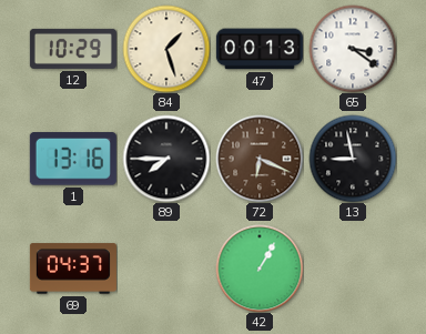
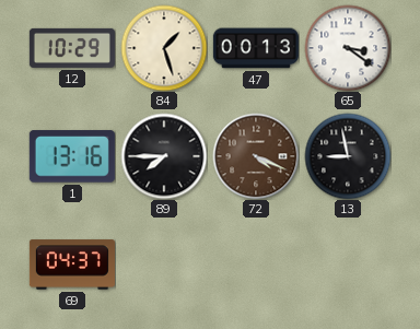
72: 6:19 -> 4:19
42: 1:05 -> none
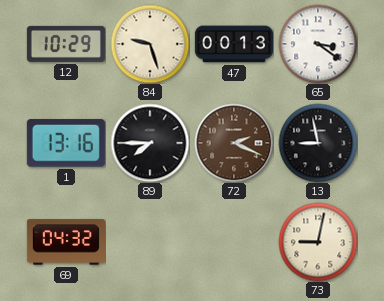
84: 1:27 -> 9:27
72: 4:19 -> 2:19
69: 04:37 -> 04:32
73: none -> 9:02
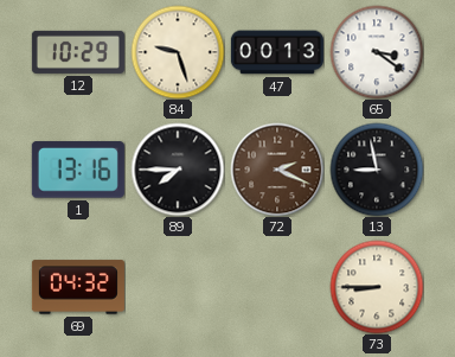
73: 9:02 -> 8:45
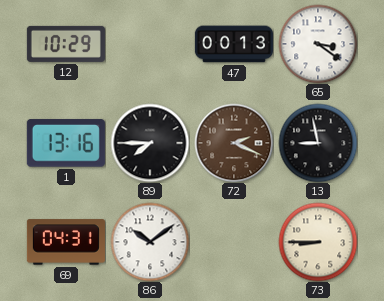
84: 9:27 -> none
69: 04:32 -> 04:31
86: none -> 10:09
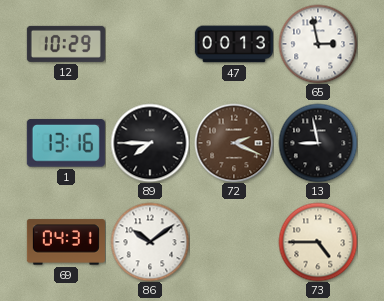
65: 3:21 -> 2:58
73: 8:45 -> 4:45
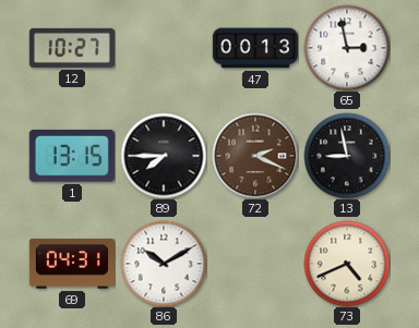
12: 10:29 -> 10:27
1: 13:16 -> 13:15
86: 10:09 -> 10:10
73: 4:45 -> 4:41
